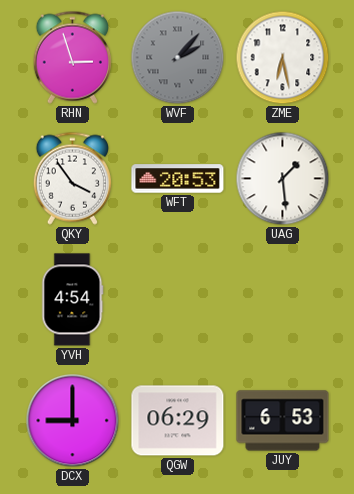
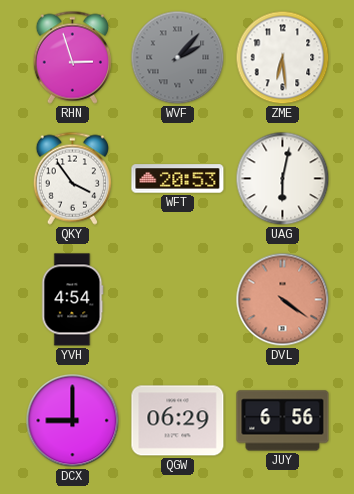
ZME: 6:28 -> 6:29
UAG: 1:29 -> 6:02
DVL: none -> 4:21
JUY: 6:53 -> 6:56
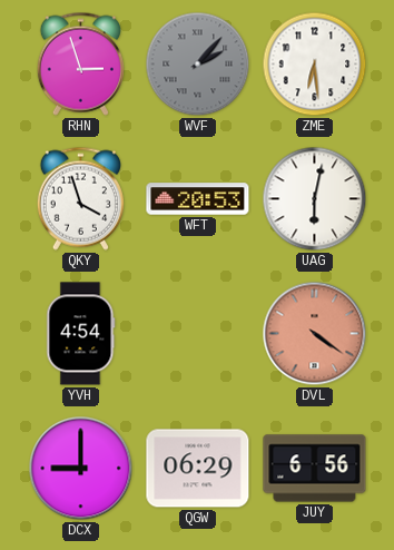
QKY: 3:54 -> 3:57
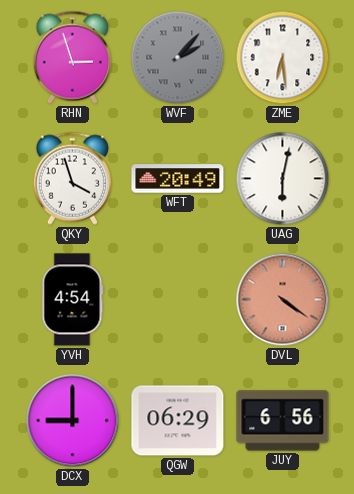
WFT: 20:53 -> 20:49
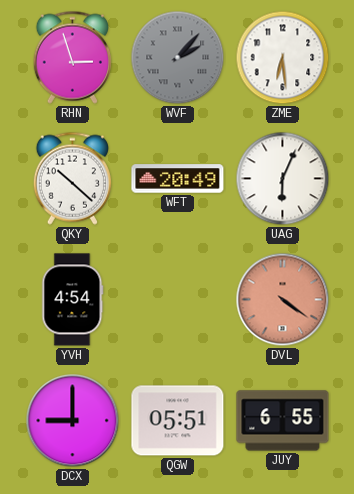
QKY: 3:57 -> 10:22
UAG: 6:02 -> 6:04
QGW: 06:29 -> 05:51
JUY: 6:56 -> 6:55
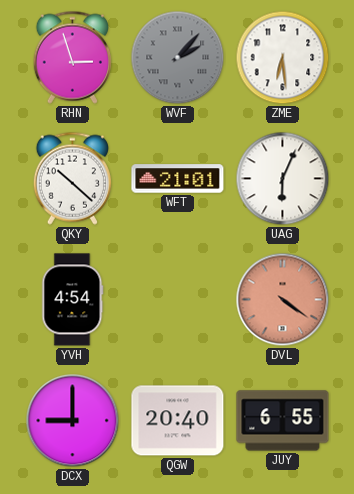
WFT: 20:49 -> 21:01
QGW: 05:51 -> 20:40
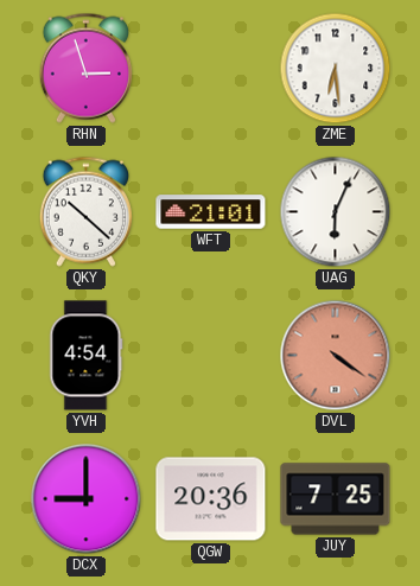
WVF: 2:07 -> none
QGW: 20:40 -> 20:36
JUY: 6:55 -> 7:25
